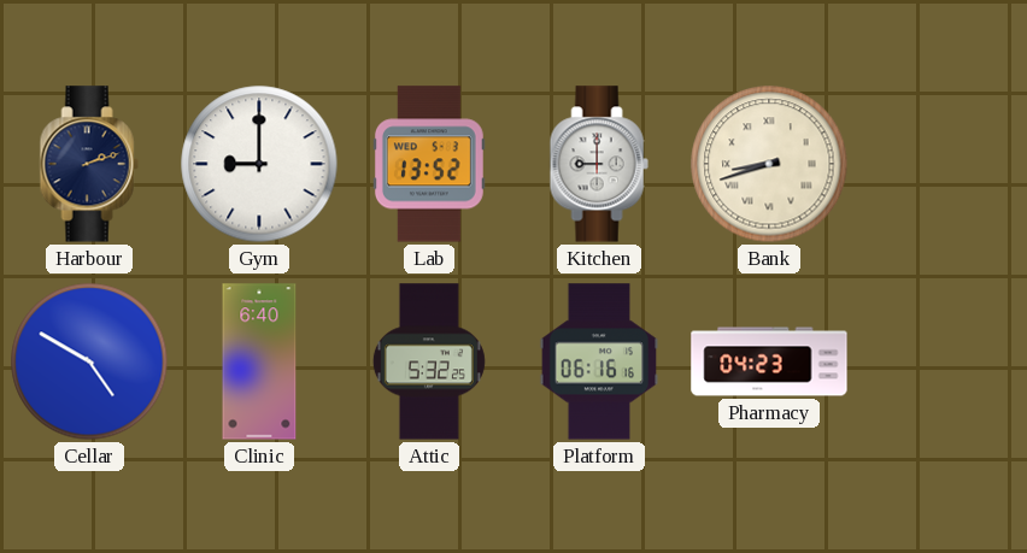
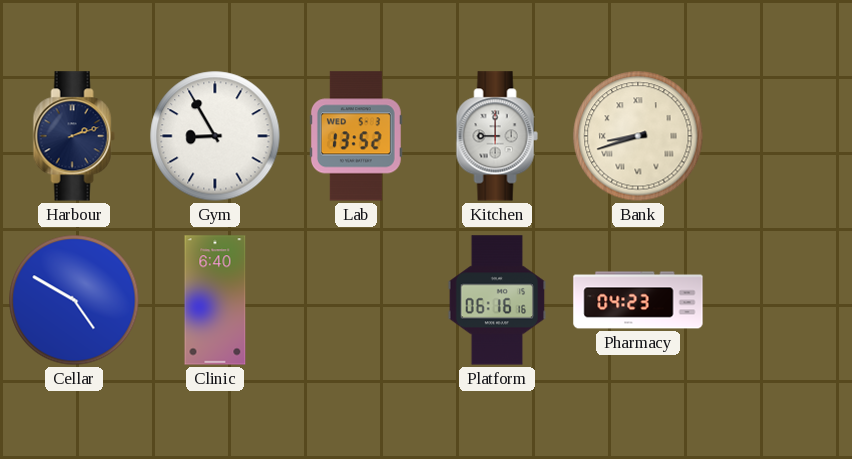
Gym: 9:00 -> 8:55
Attic: 5:32 -> none
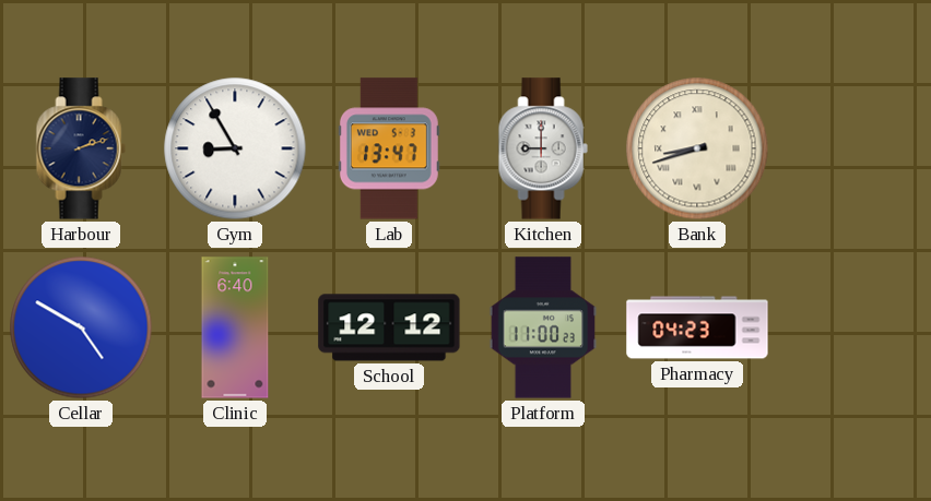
Lab: 13:52 -> 13:47
School: none -> 12:12
Platform: 06:16 -> 11:00
